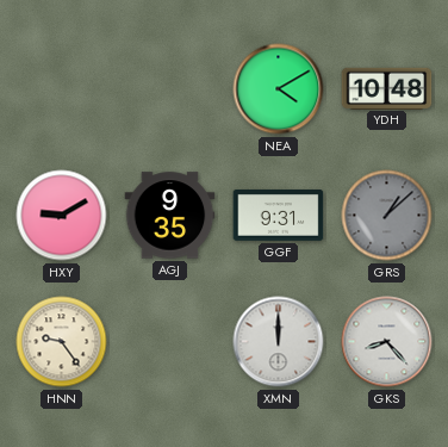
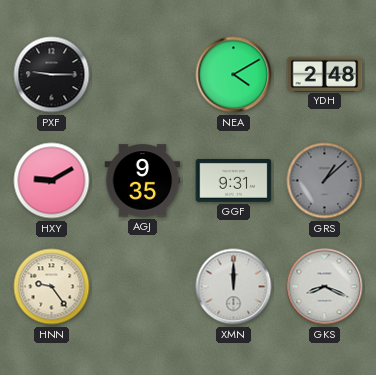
PXF: none -> 9:15
YDH: 10:48 -> 2:48
GKS: 8:23 -> 8:19
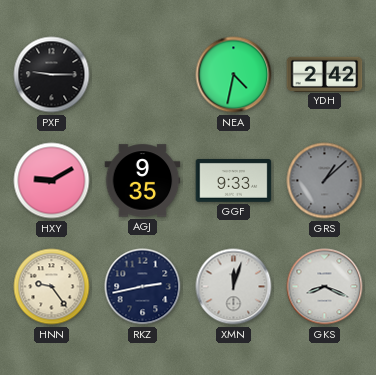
NEA: 4:10 -> 4:32
YDH: 2:48 -> 2:42
GGF: 9:31 -> 9:33
RKZ: none -> 2:43
XMN: 12:00 -> 12:03
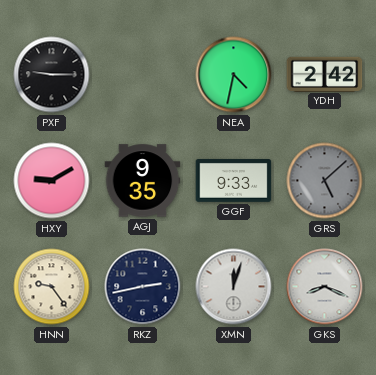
GRS: 1:08 -> 5:08
